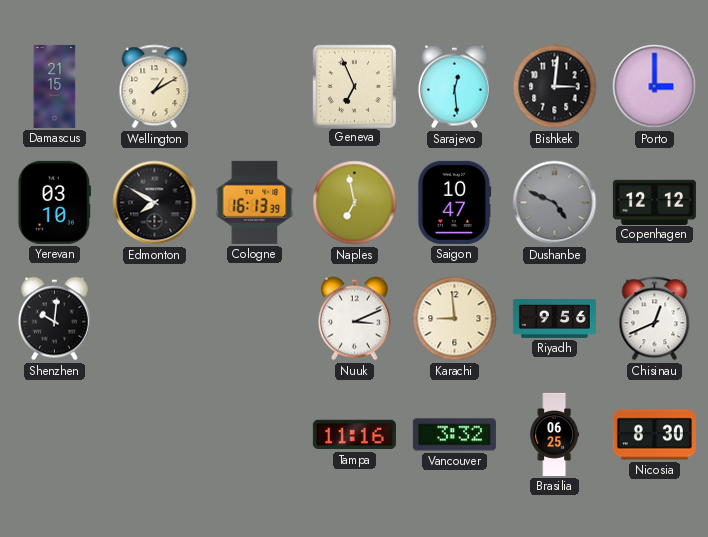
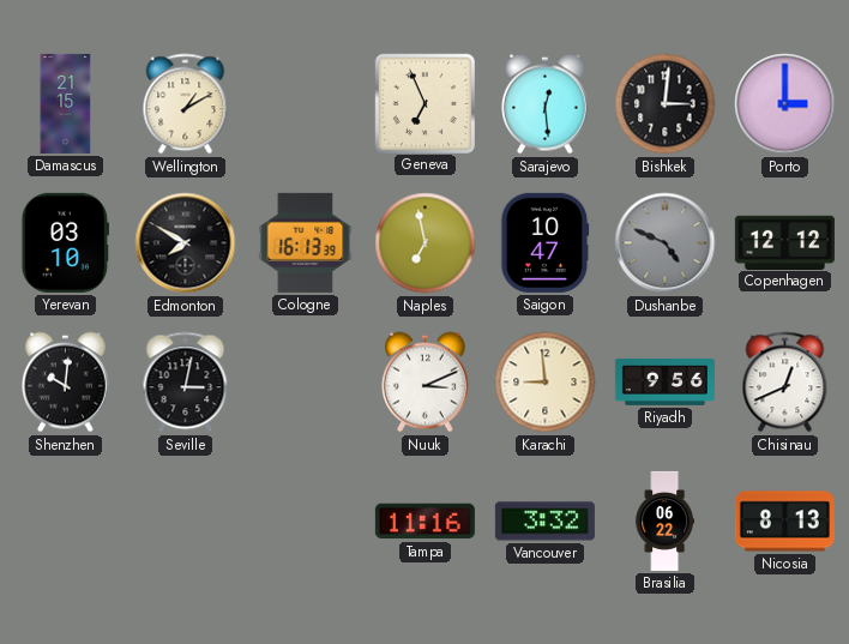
Seville: none -> 3:02
Brasilia: 06:25 -> 06:22
Nicosia: 8:30 -> 8:13
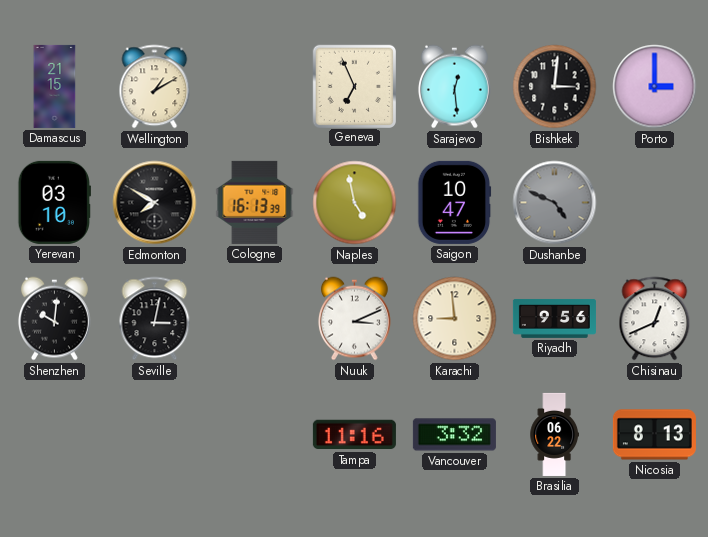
Naples: 6:58 -> 4:58
Copenhagen: 12:12 -> none
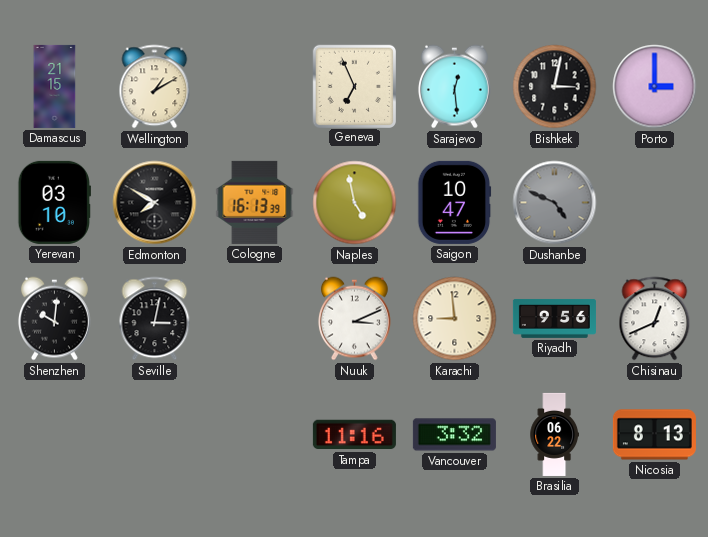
Bishkek: 3:01 -> 3:02
